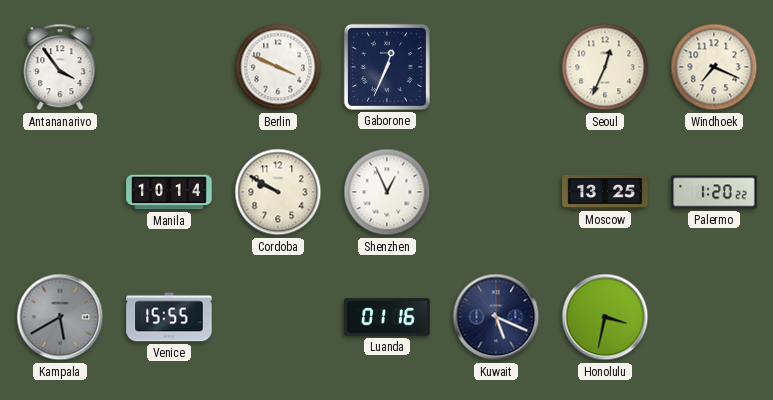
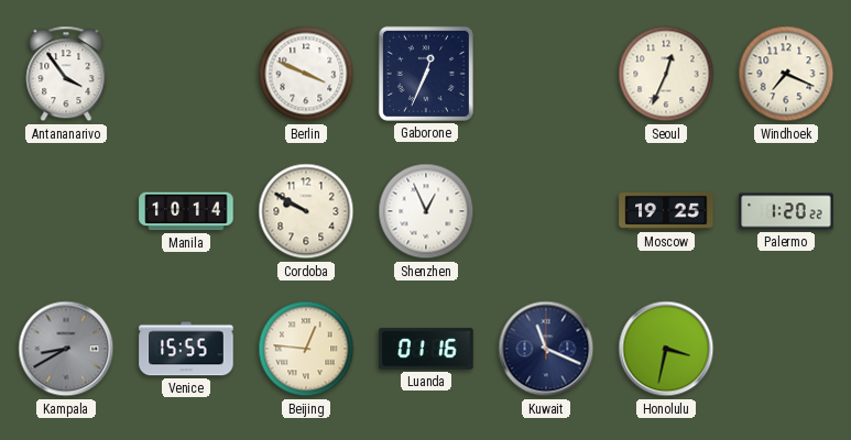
Moscow: 13:25 -> 19:25
Kampala: 5:40 -> 8:40
Beijing: none -> 12:46
Kuwait: 5:19 -> 11:19
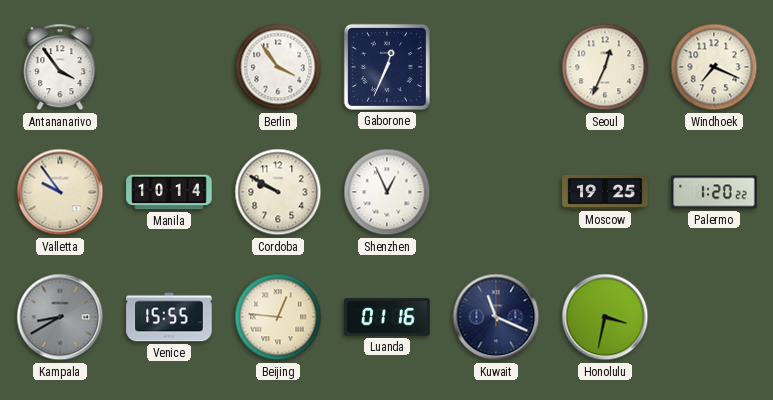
Berlin: 3:49 -> 3:54
Valletta: none -> 9:54
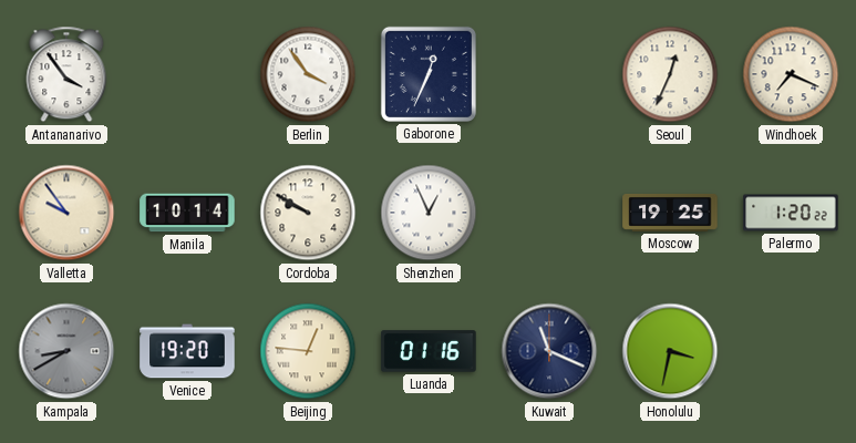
Venice: 15:55 -> 19:20
